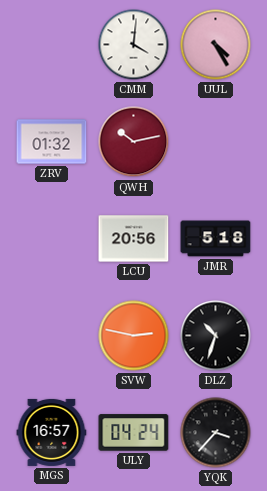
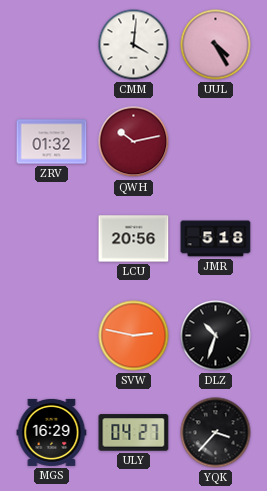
MGS: 16:57 -> 16:29
ULY: 04:24 -> 04:27
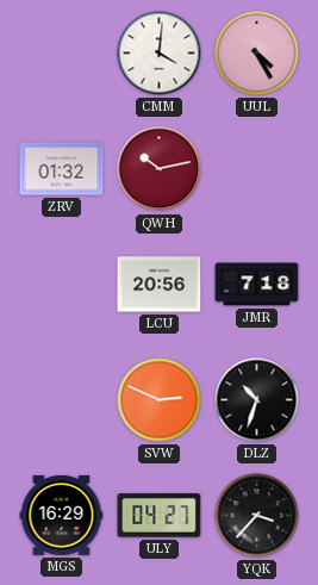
JMR: 5:18 -> 7:18
SVW: 2:47 -> 2:49
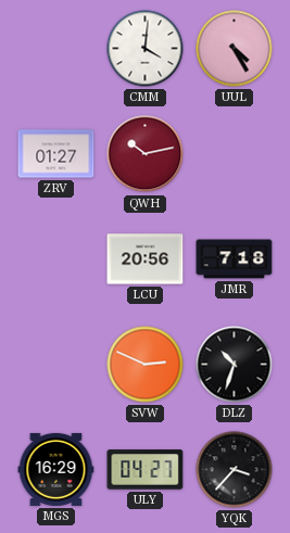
ZRV: 01:32 -> 01:27
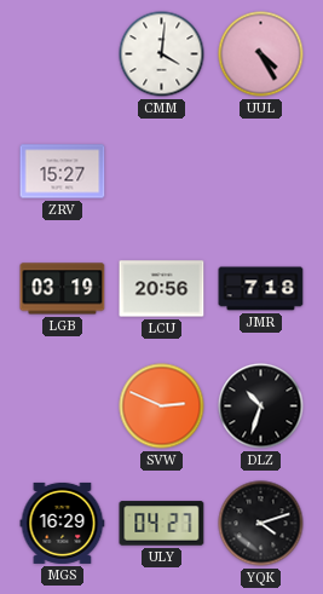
ZRV: 01:27 -> 15:27
QWH: 10:13 -> none
LGB: none -> 03:19
YQK: 3:37 -> 4:12
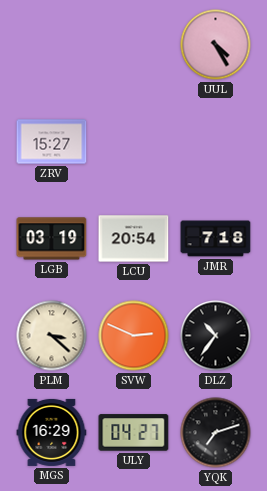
CMM: 4:01 -> none
LCU: 20:56 -> 20:54
PLM: none -> 3:22
DLZ: 10:33 -> 10:36
YQK: 4:12 -> 7:12
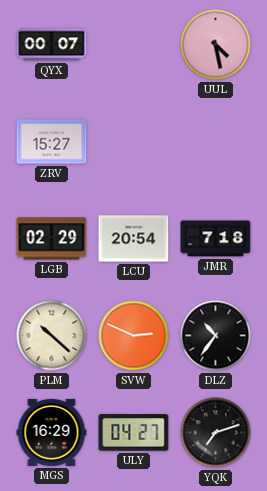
QYX: none -> 00:07
UUL: 4:25 -> 4:28
LGB: 03:19 -> 02:29
PLM: 3:22 -> 10:22
